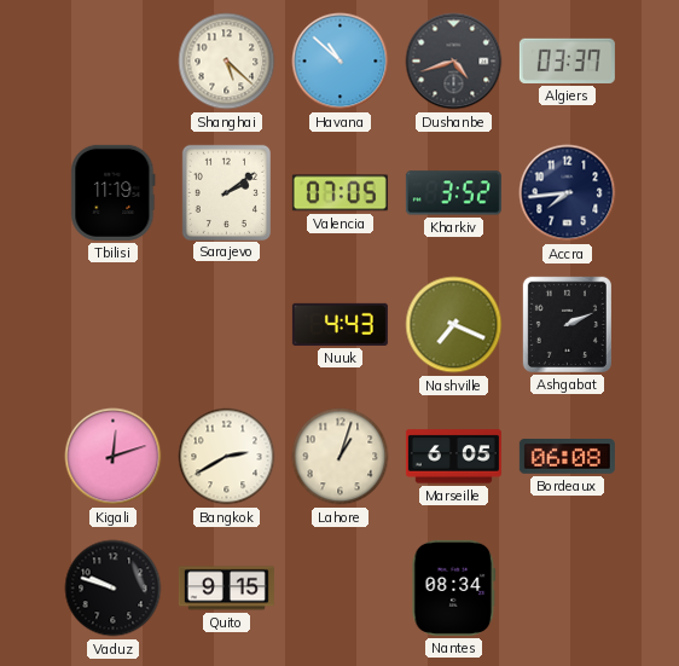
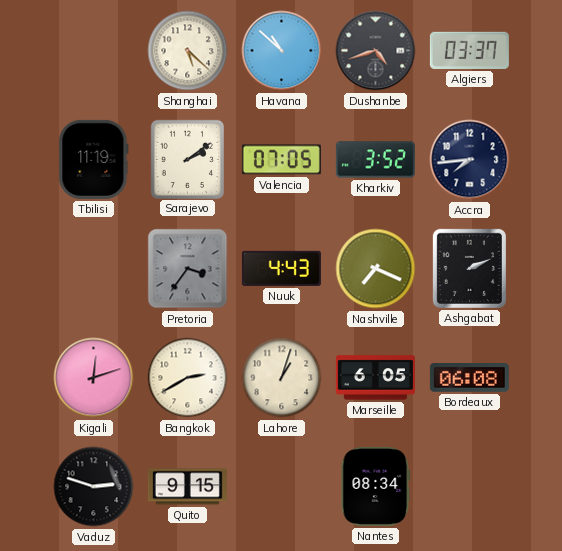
Pretoria: none -> 3:36
Vaduz: 9:48 -> 2:48
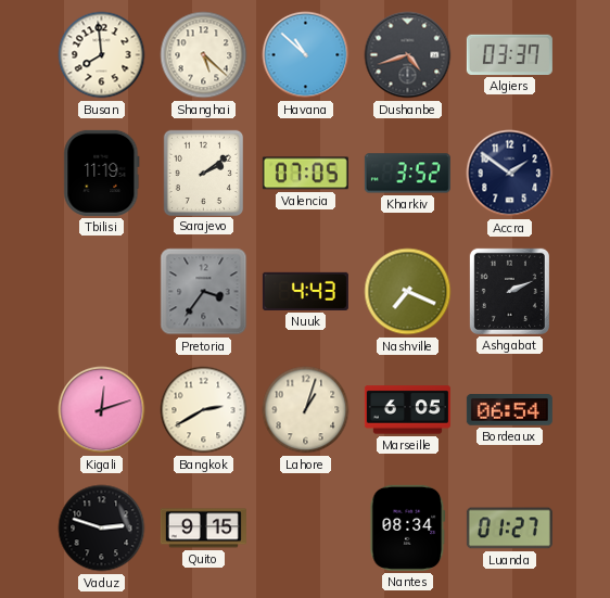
Busan: none -> 7:59
Accra: 7:44 -> 1:51
Bordeaux: 06:08 -> 06:54
Luanda: none -> 01:27
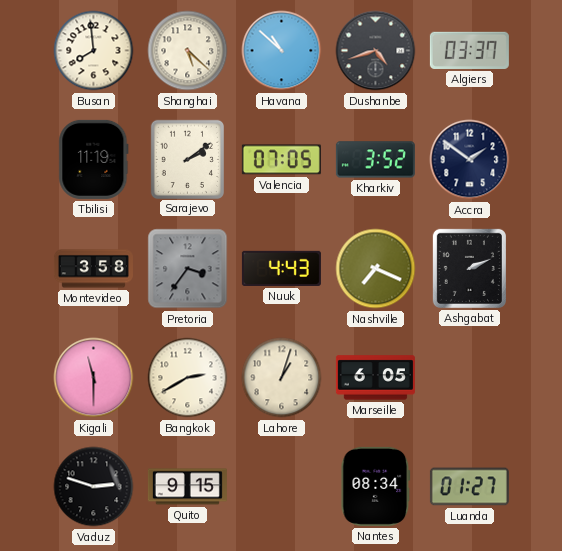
Montevideo: none -> 3:58
Kigali: 12:12 -> 11:30
Bordeaux: 06:54 -> none
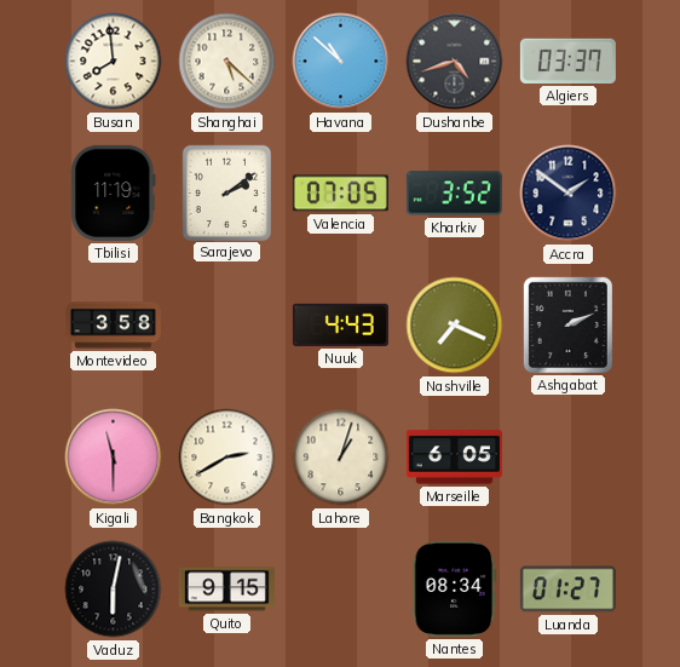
Pretoria: 3:36 -> none
Vaduz: 2:48 -> 6:02
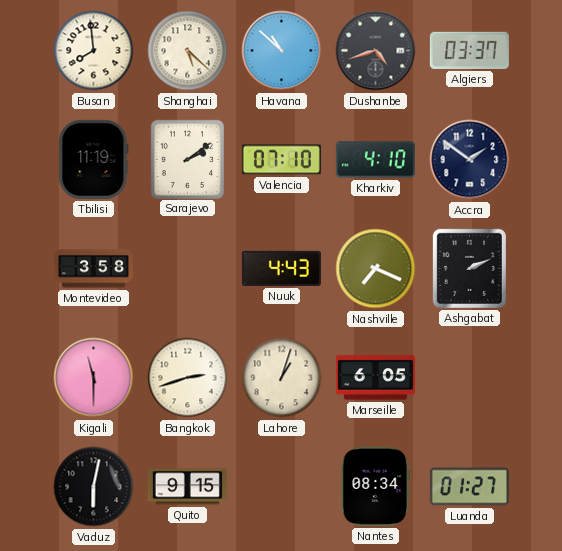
Valencia: 07:05 -> 07:10
Kharkiv: 3:52 -> 4:10
Bangkok: 2:40 -> 2:42
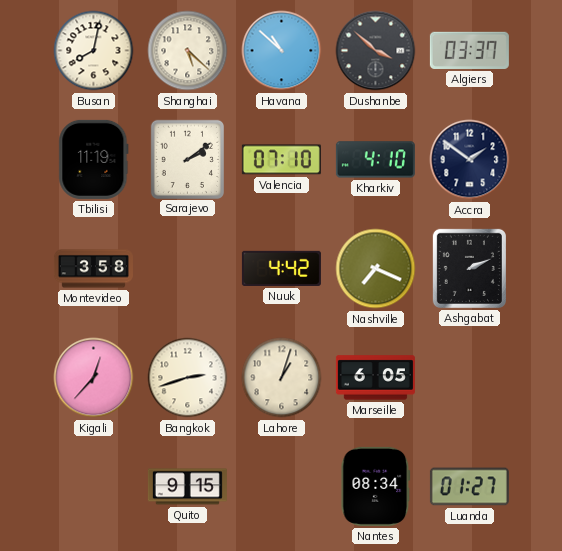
Busan: 7:59 -> 8:02
Dushanbe: 4:42 -> 3:52
Nuuk: 4:43 -> 4:42
Kigali: 11:30 -> 12:37
Vaduz: 6:02 -> none
